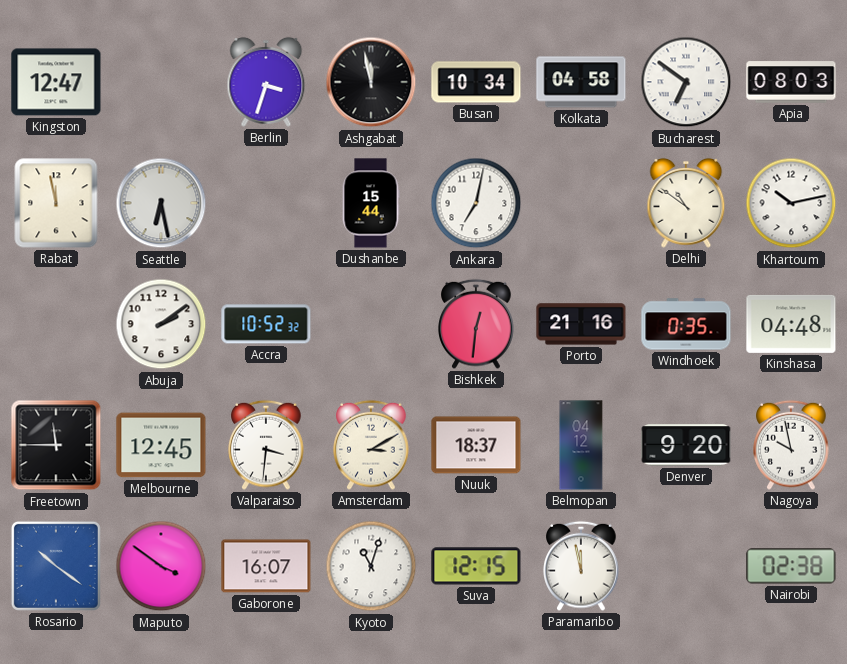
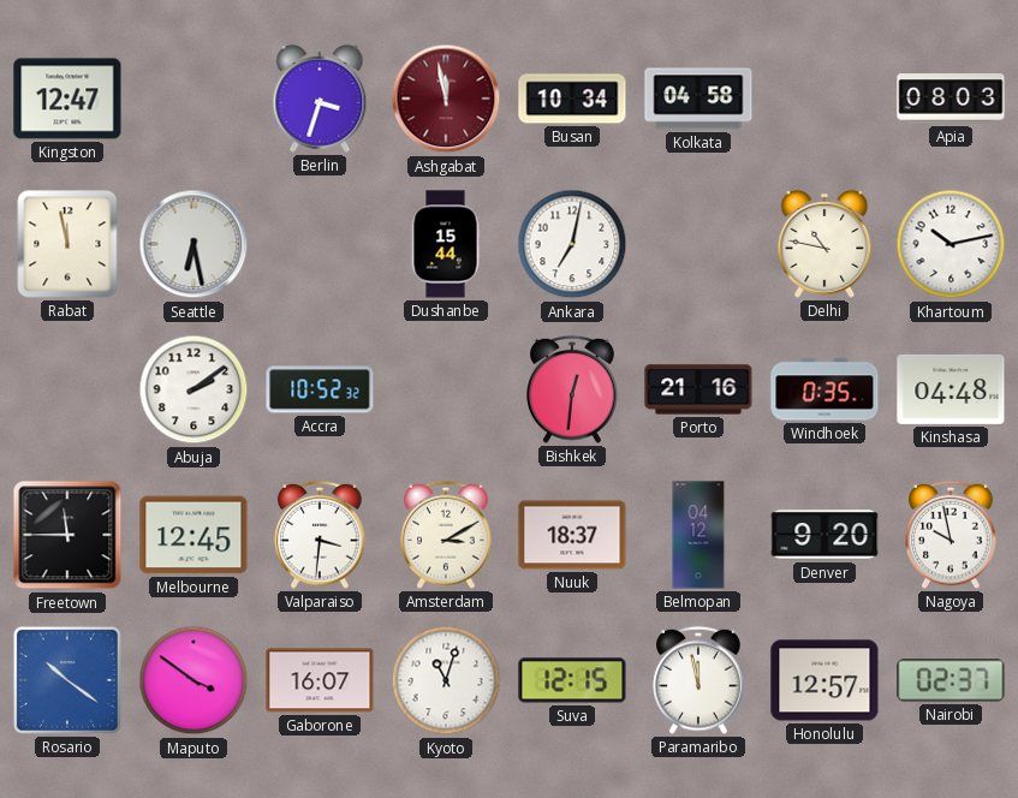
Ashgabat dial: black -> burgundy
Bucharest: 6:51 -> none
Delhi: 10:51 -> 10:47
Honolulu: none -> 12:57
Nairobi: 02:38 -> 02:37
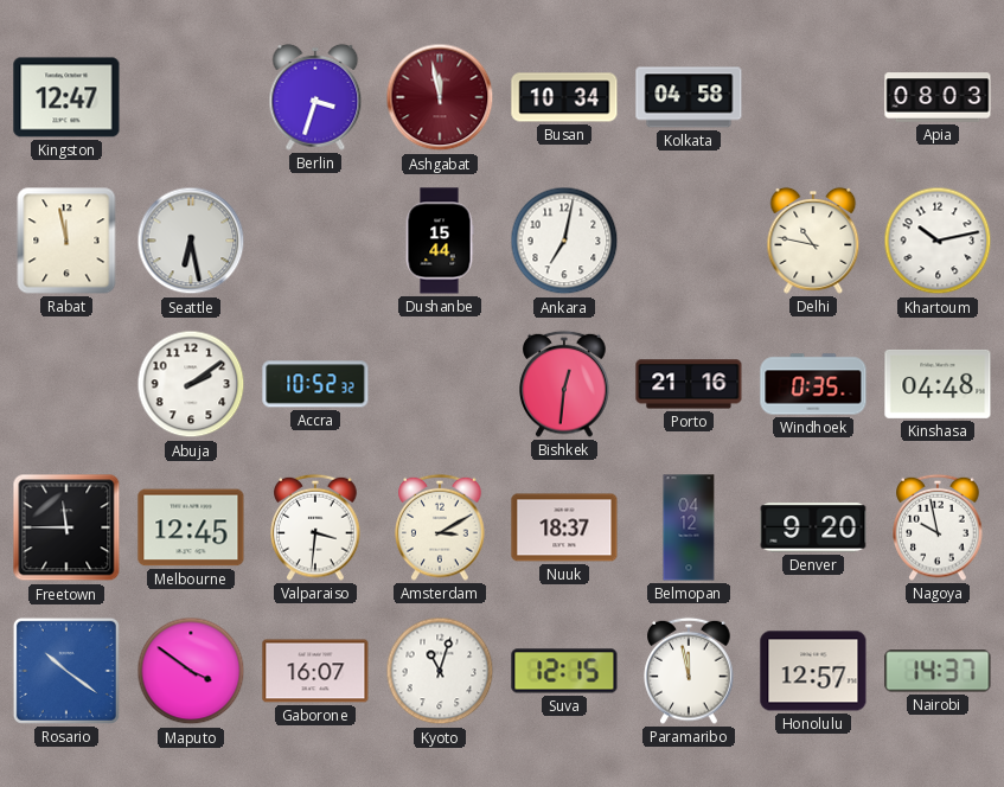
Nairobi: 02:37 -> 14:37
